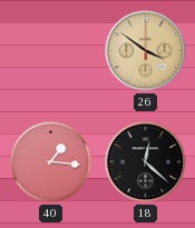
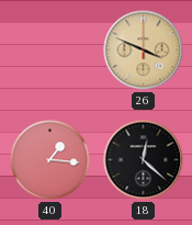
26: 3:51 -> 3:49
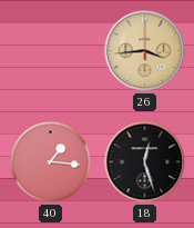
26: 3:49 -> 3:44
18: 12:22 -> 12:27
